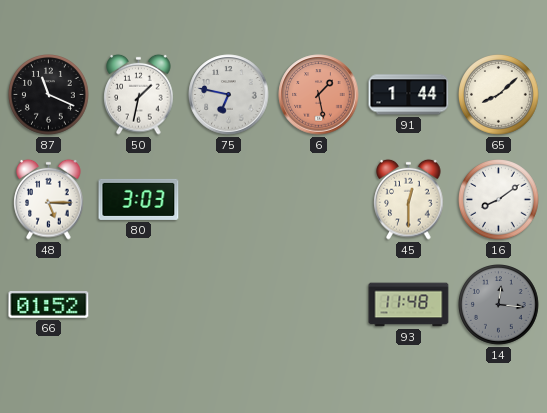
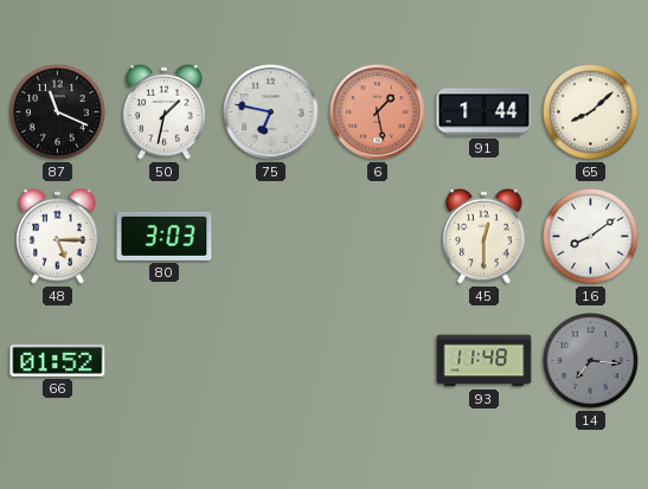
14: 12:16 -> 7:16
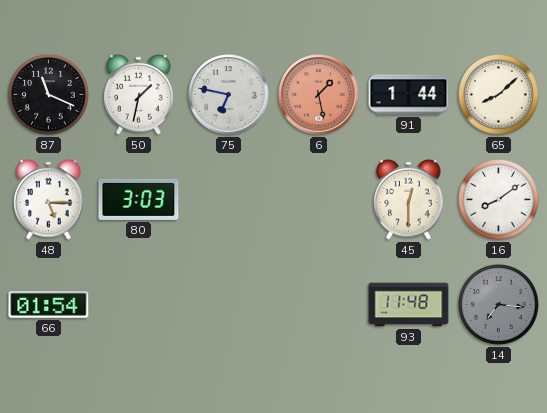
66: 01:52 -> 01:54
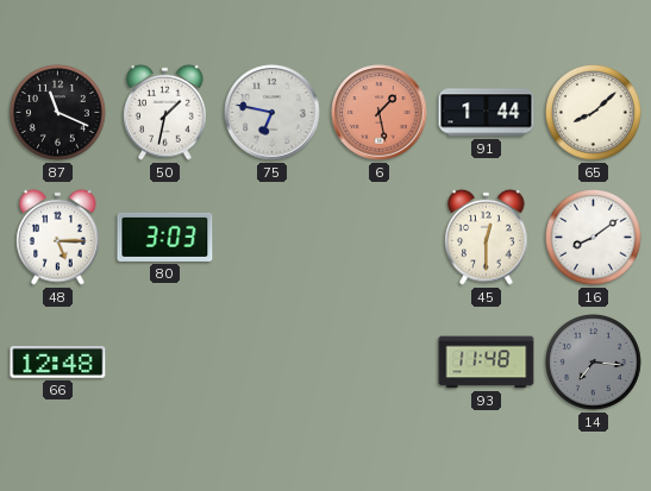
66: 01:54 -> 12:48
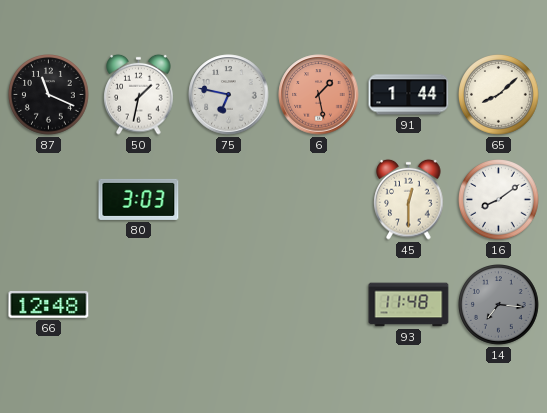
48: 5:15 -> none
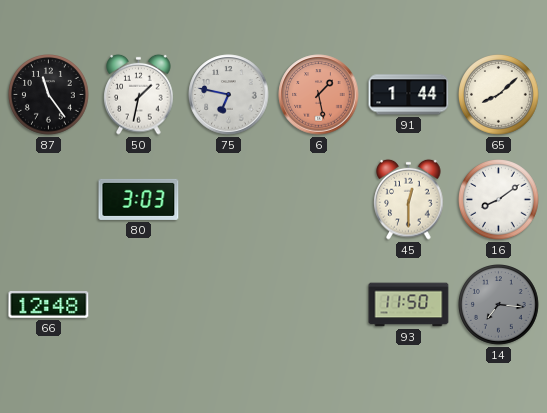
87: 11:19 -> 11:24
93: 11:48 -> 11:50
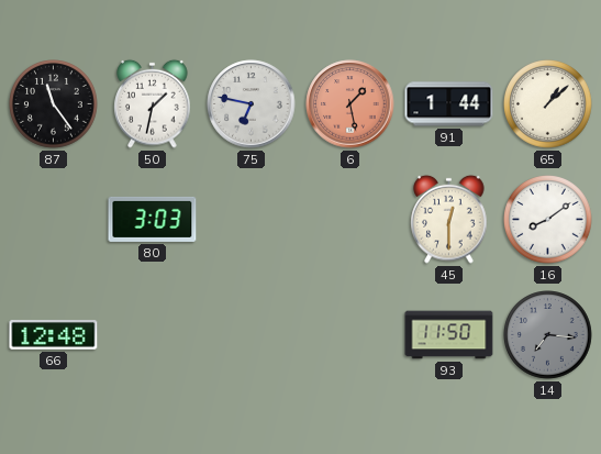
65: 8:08 -> 1:08
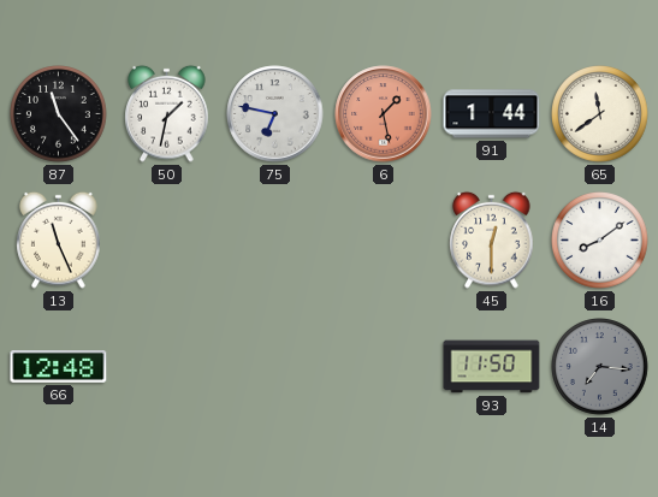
65: 1:08 -> 11:39
13: none -> 11:26
80: 3:03 -> none
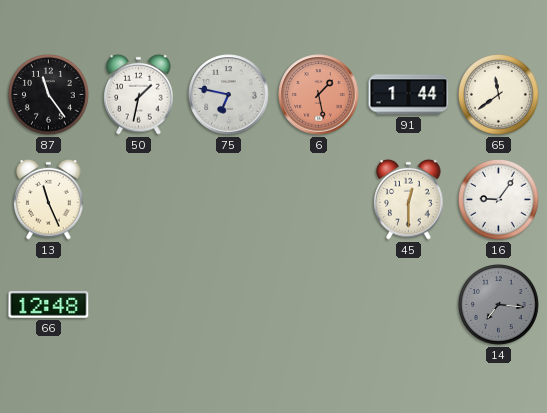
16: 8:09 -> 9:06
93: 11:50 -> none
